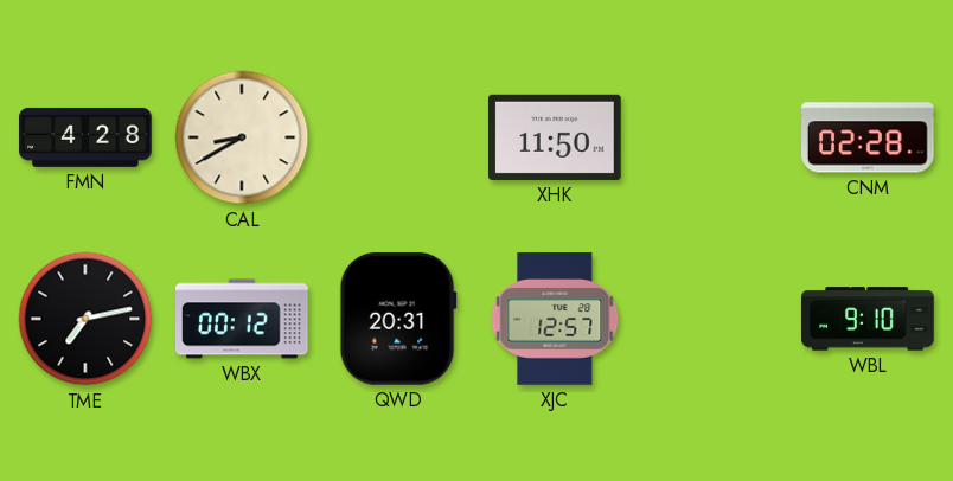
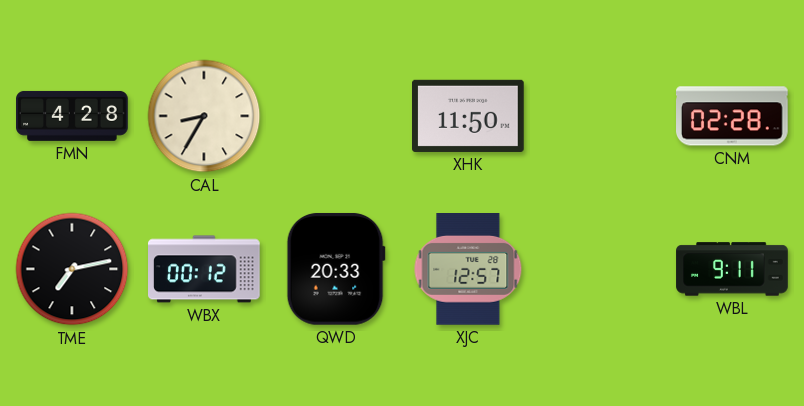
CAL: 8:40 -> 8:35
QWD: 20:31 -> 20:33
WBL: 9:10 -> 9:11
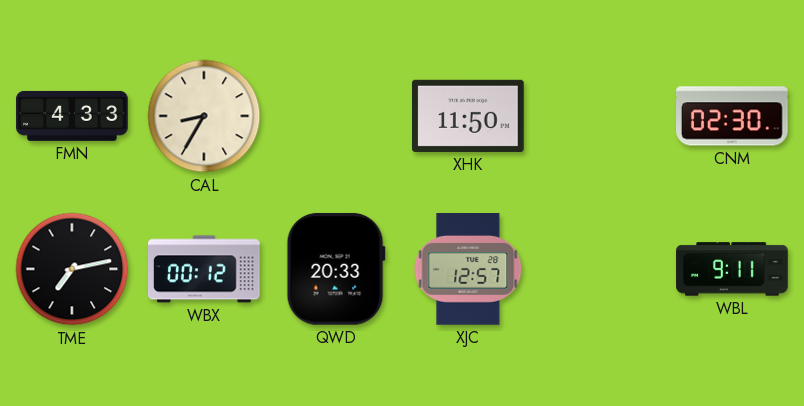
FMN: 4:28 -> 4:33
CNM: 02:28 -> 02:30
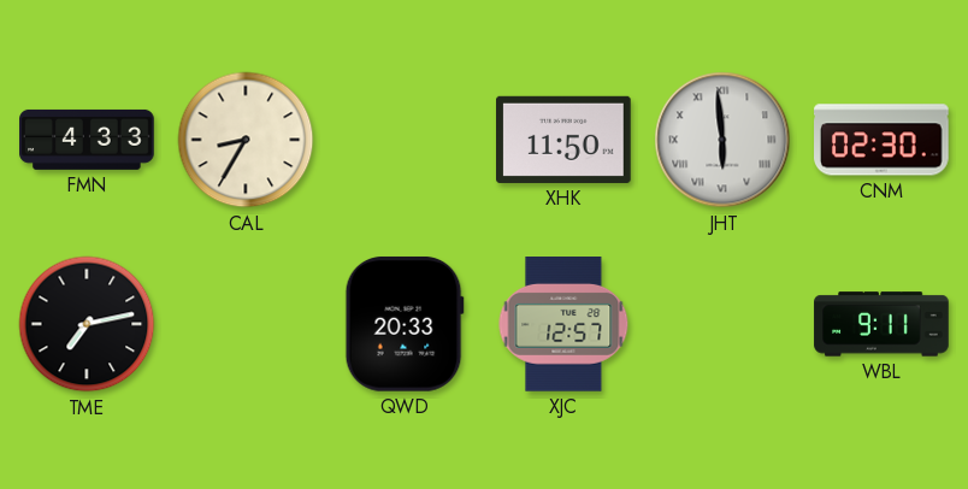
JHT: none -> 5:59
WBX: 00:12 -> none
